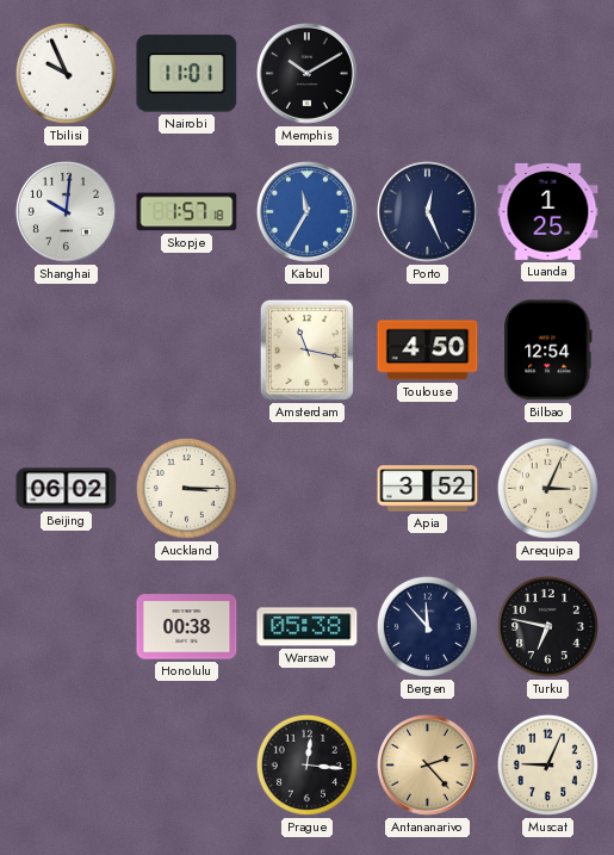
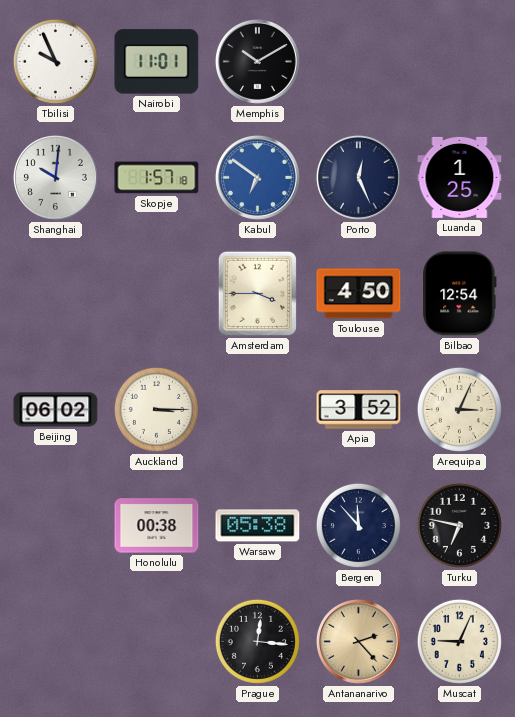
Kabul: 11:35 -> 6:51
Amsterdam: 11:17 -> 3:45
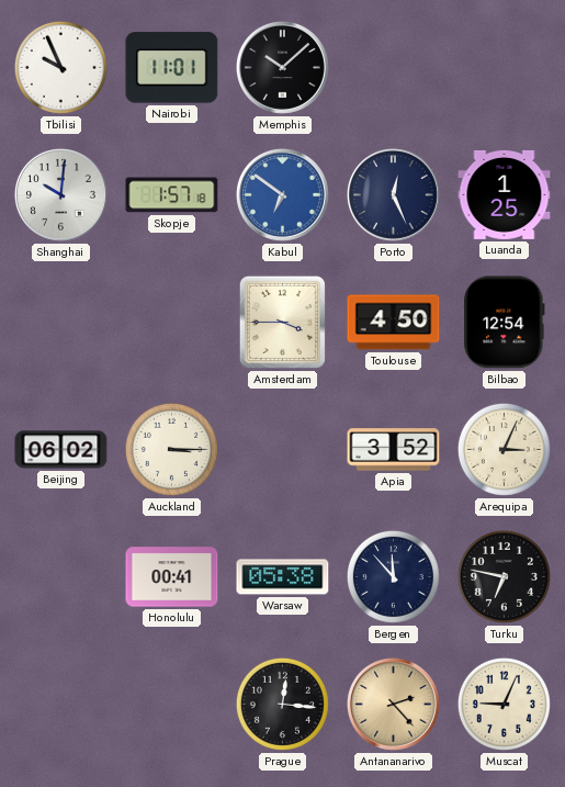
Memphis: 10:10 -> 10:08
Honolulu: 00:38 -> 00:41
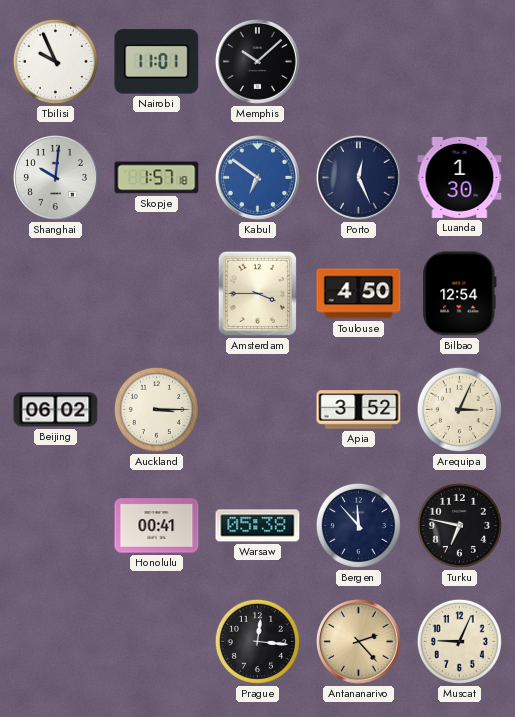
Luanda: 1:25 -> 1:30
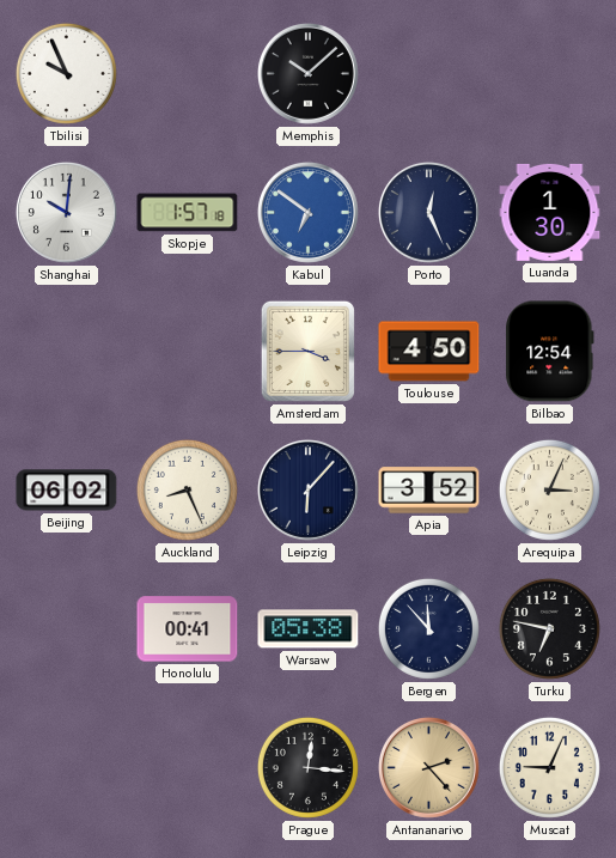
Nairobi: 11:01 -> none
Auckland: 3:15 -> 8:26
Leipzig: none -> 6:07
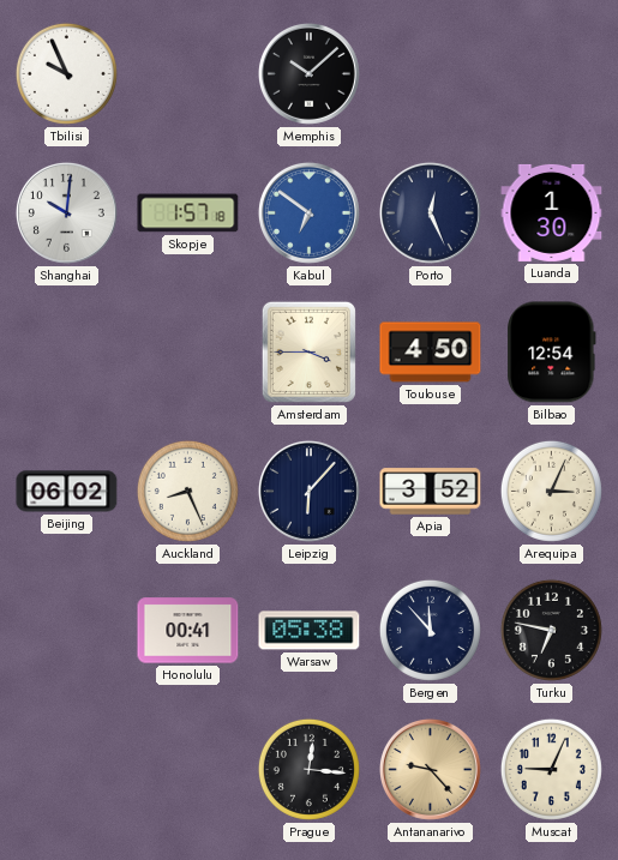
Antananarivo: 2:23 -> 9:23
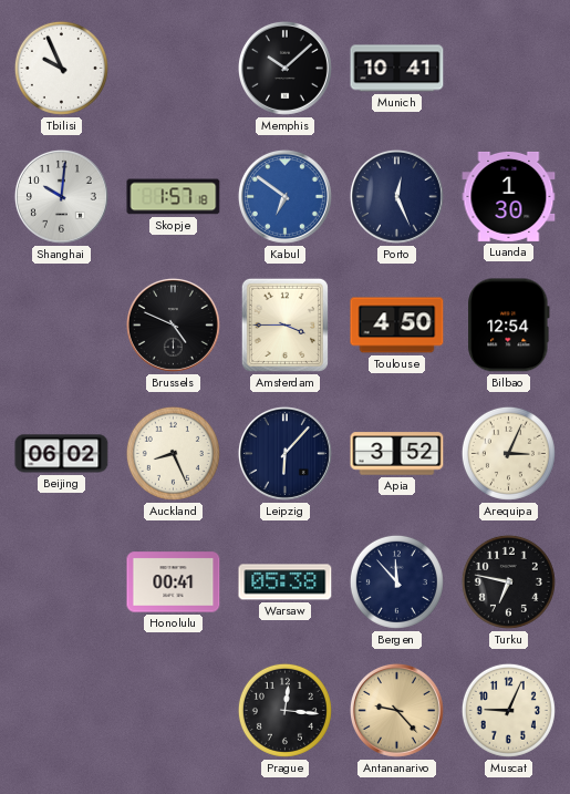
Munich: none -> 10:41
Brussels: none -> 4:49
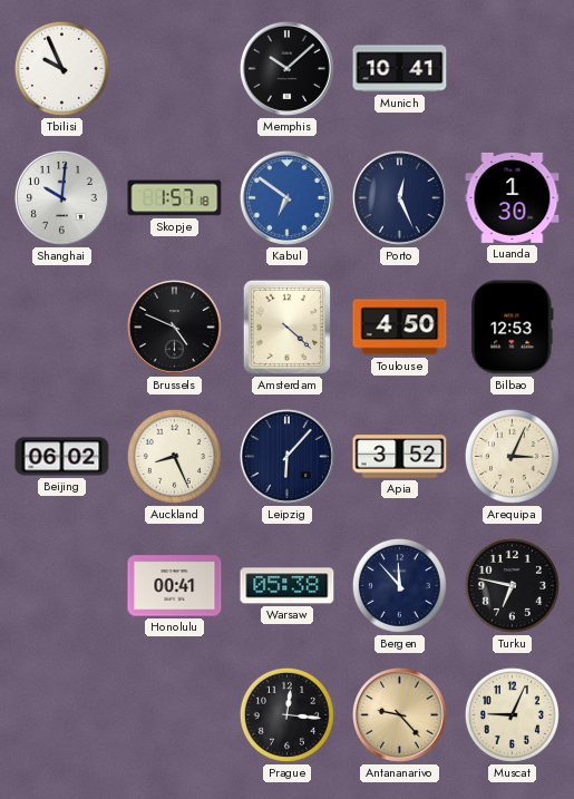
Amsterdam: 3:45 -> 4:22
Bilbao: 12:54 -> 12:53
